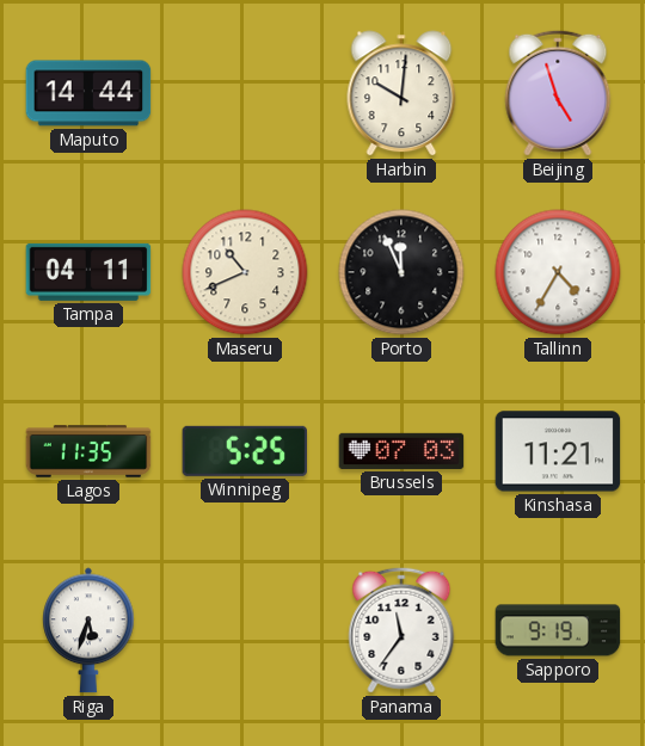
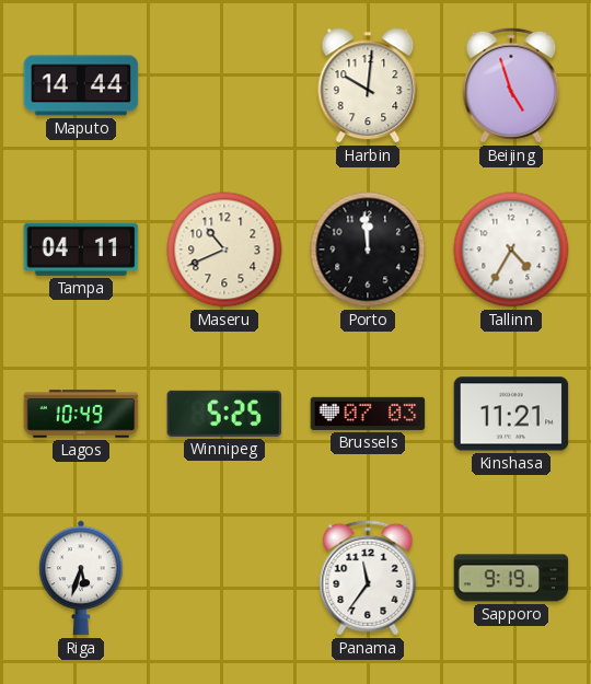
Porto: 11:56 -> 11:59
Lagos: 11:35 -> 10:49
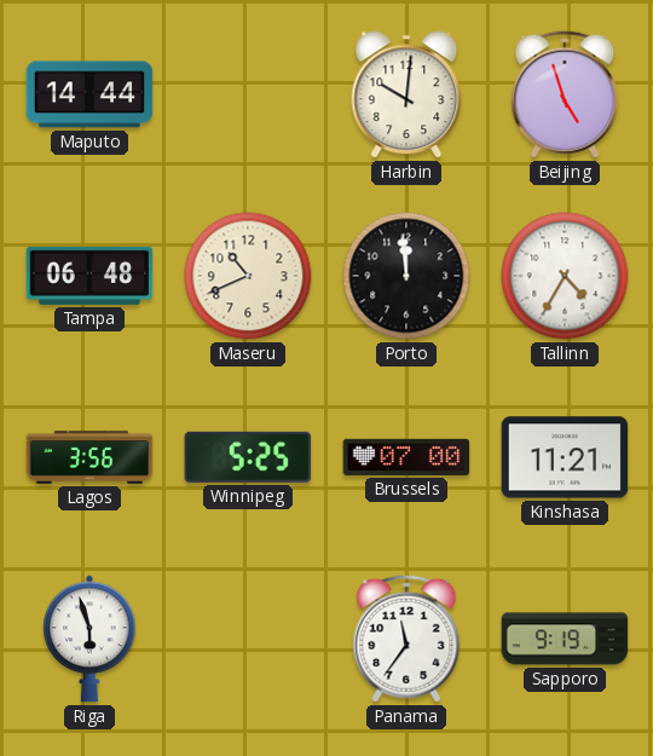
Tampa: 04:11 -> 06:48
Lagos: 10:49 -> 3:56
Brussels: 07:03 -> 07:00
Riga: 5:33 -> 5:57
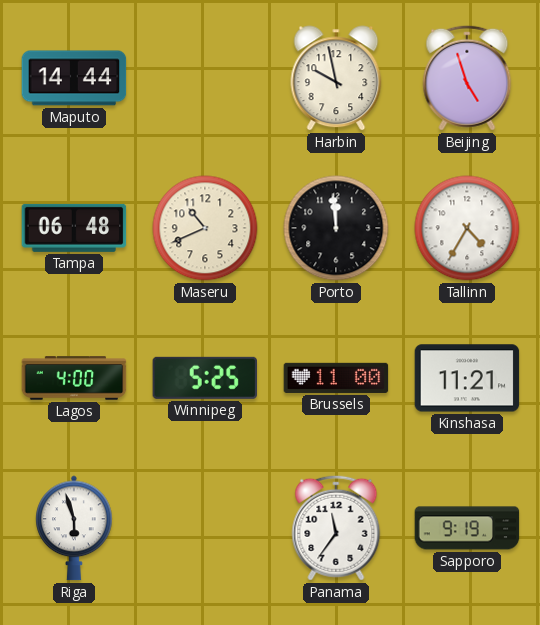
Harbin: 10:01 -> 9:58
Lagos: 3:56 -> 4:00
Brussels: 07:00 -> 11:00
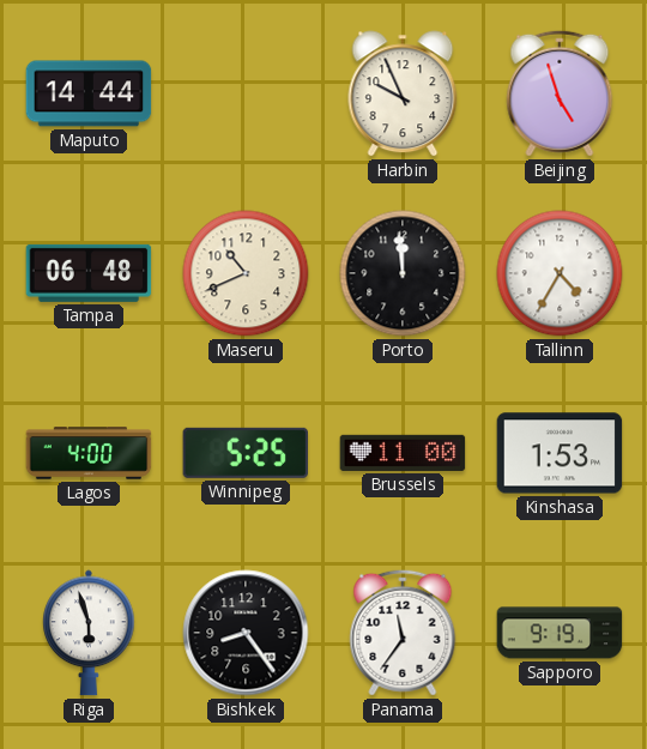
Harbin: 9:58 -> 9:56
Kinshasa: 11:21 -> 1:53
Bishkek: none -> 8:24
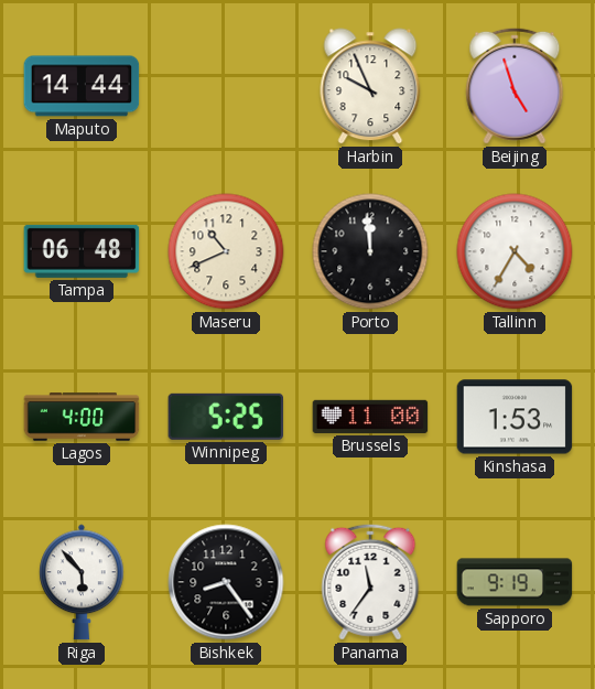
Riga: 5:57 -> 5:53
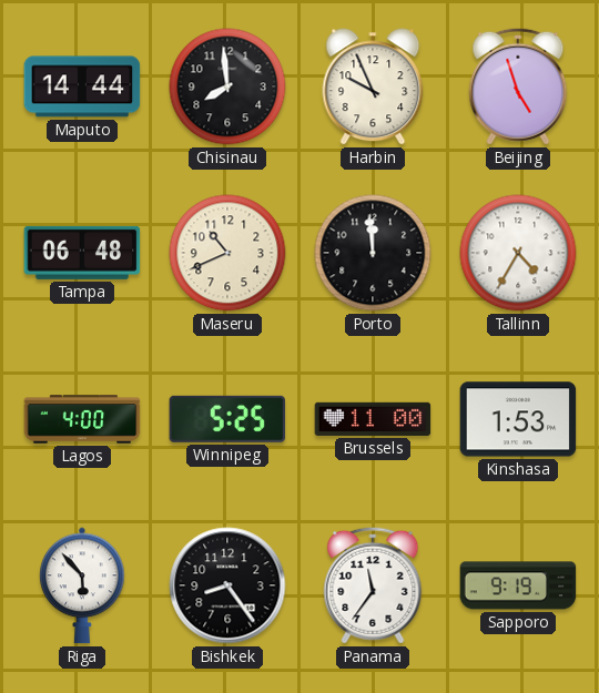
Chisinau: none -> 7:59
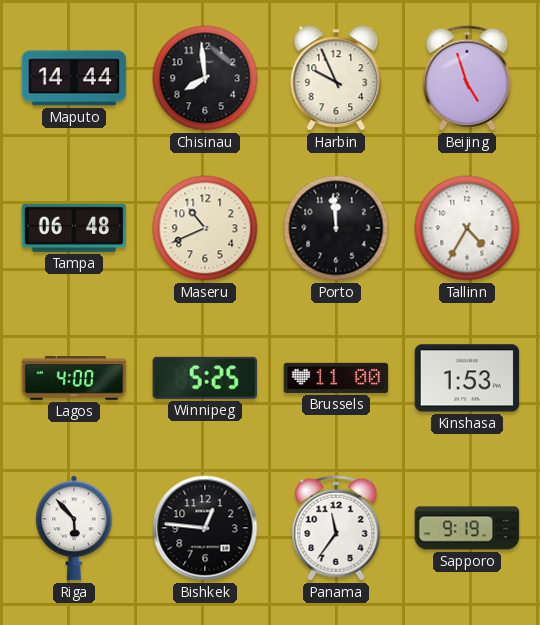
Bishkek: 8:24 -> 12:46
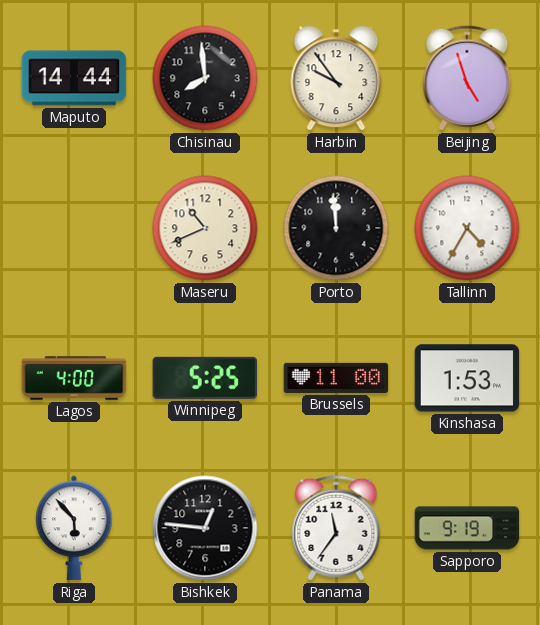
Harbin: 9:56 -> 9:54
Tampa: 06:48 -> none
